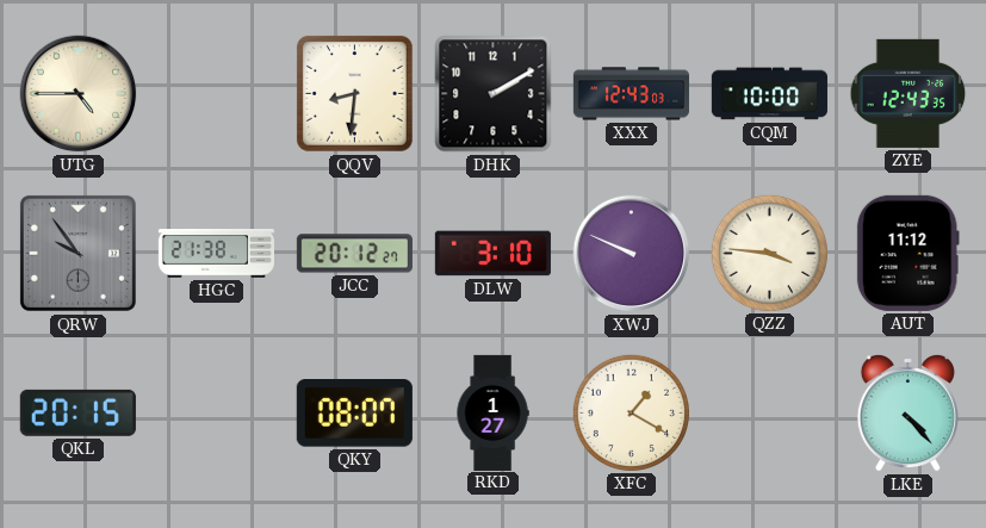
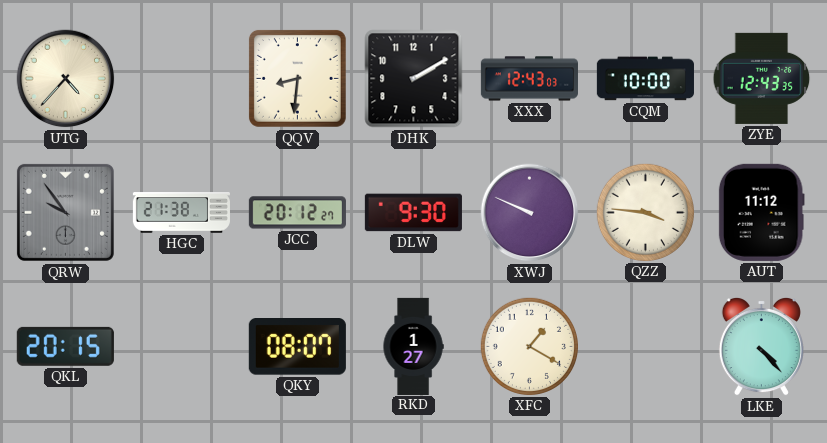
UTG: 4:45 -> 4:37
DLW: 3:10 -> 9:30
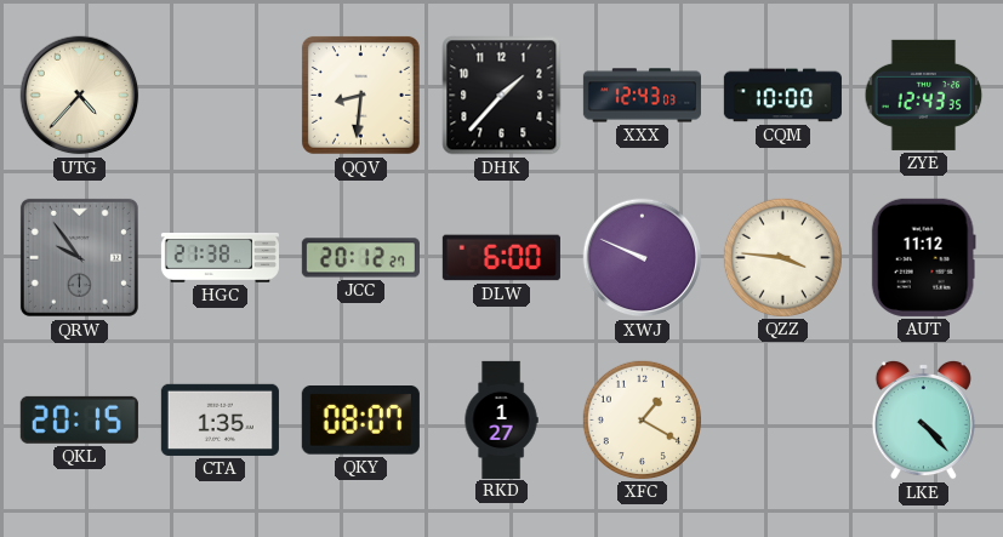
DHK: 2:10 -> 1:37
DLW: 9:30 -> 6:00
CTA: none -> 1:35
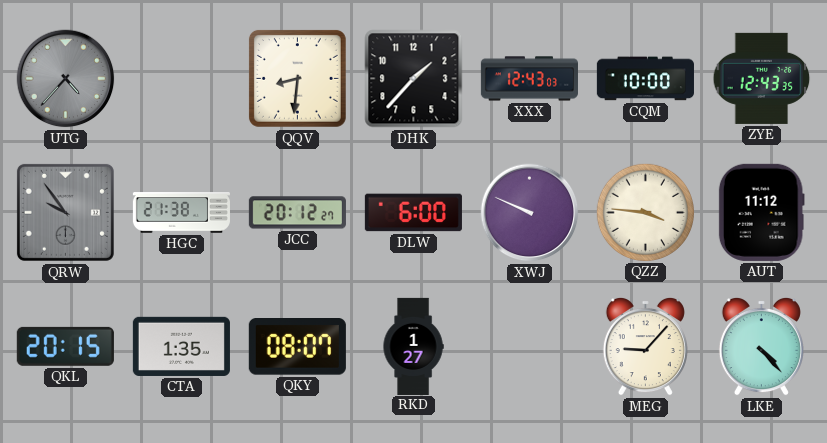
UTG dial: cream -> grey
XFC: 1:20 -> none
MEG: none -> 9:07
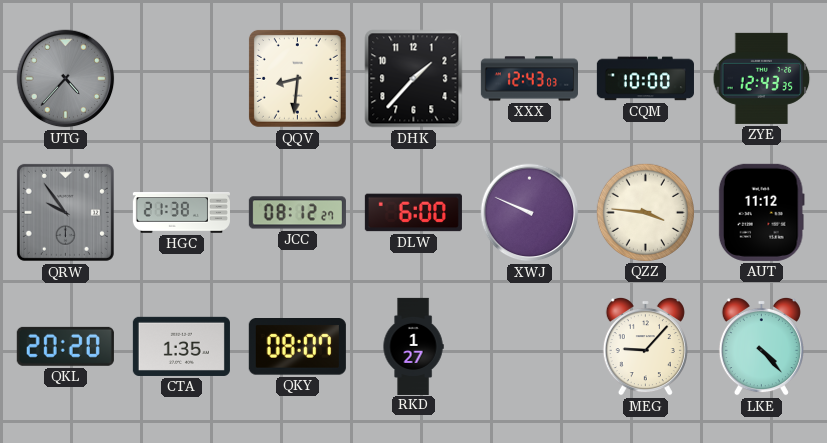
JCC: 20:12 -> 08:12
QKL: 20:15 -> 20:20
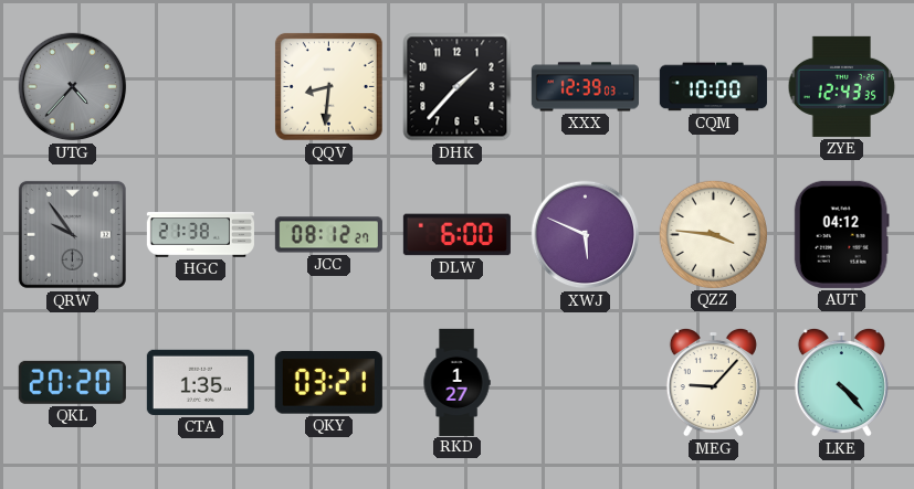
XXX: 12:43 -> 12:39
XWJ: 9:49 -> 5:49
AUT: 11:12 -> 04:12
QKY: 08:07 -> 03:21
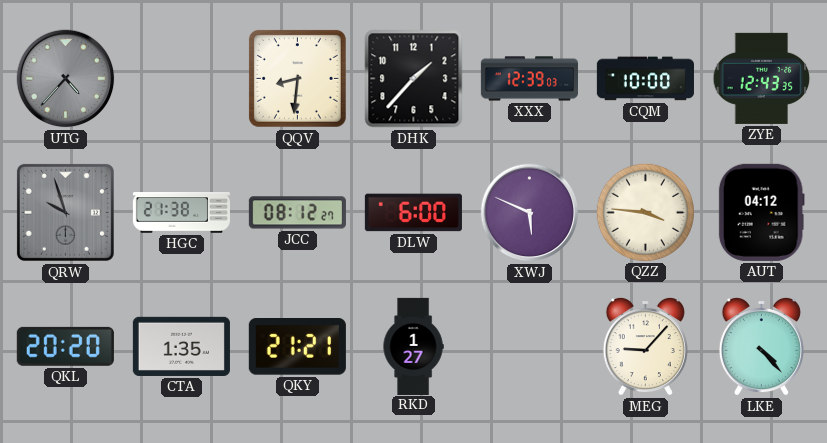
QRW: 9:54 -> 9:57
QKY: 03:21 -> 21:21
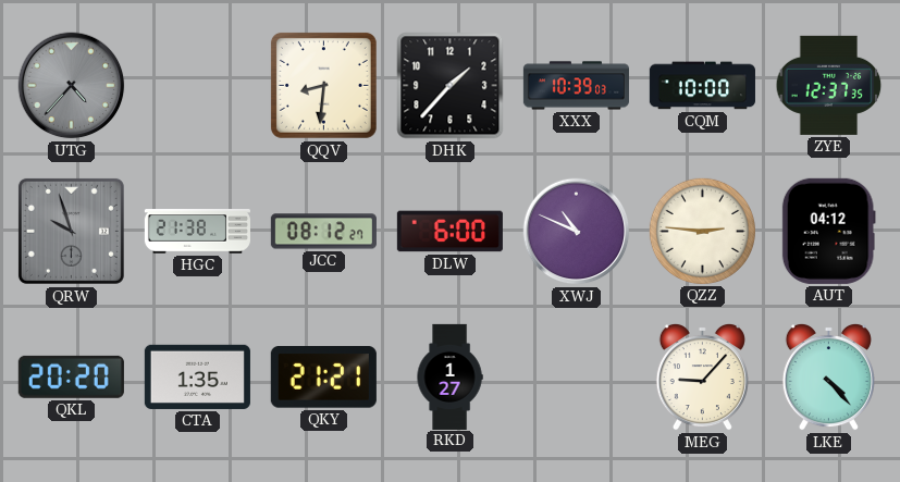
XXX: 12:39 -> 10:39
ZYE: 12:43 -> 12:37
XWJ: 5:49 -> 10:49
QZZ: 3:46 -> 2:46
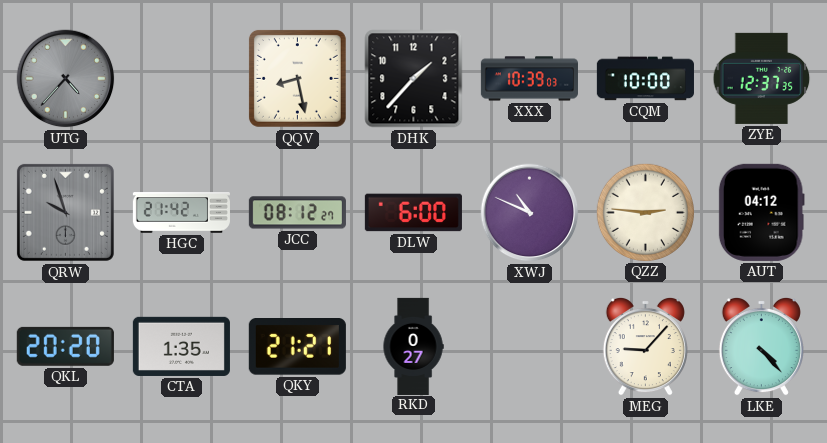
QQV: 8:31 -> 8:28
HGC: 21:38 -> 21:42
RKD: 1:27 -> 0:27
